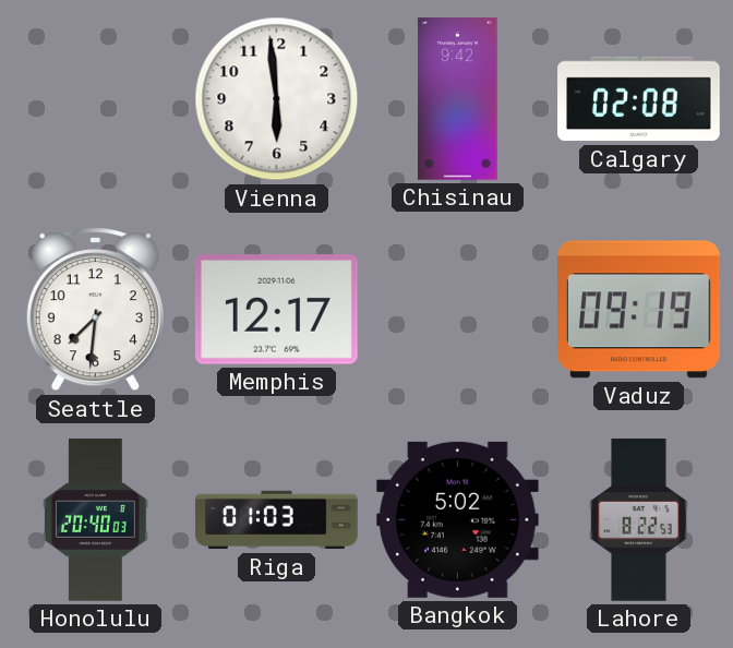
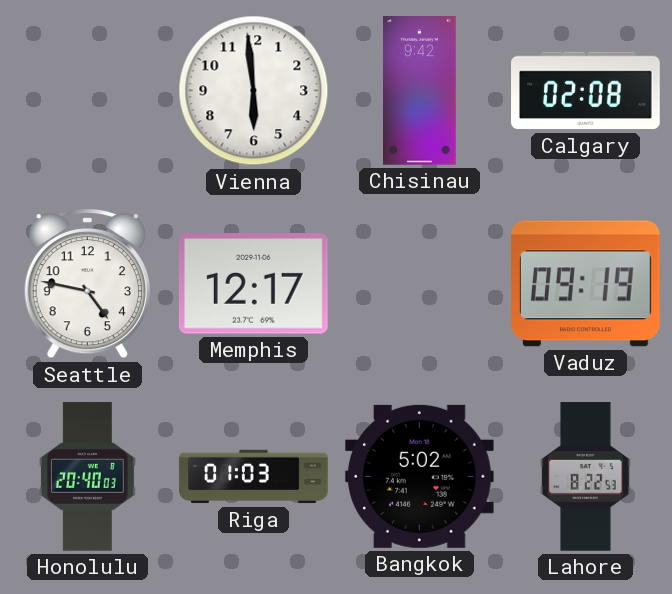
Seattle: 7:31 -> 4:47
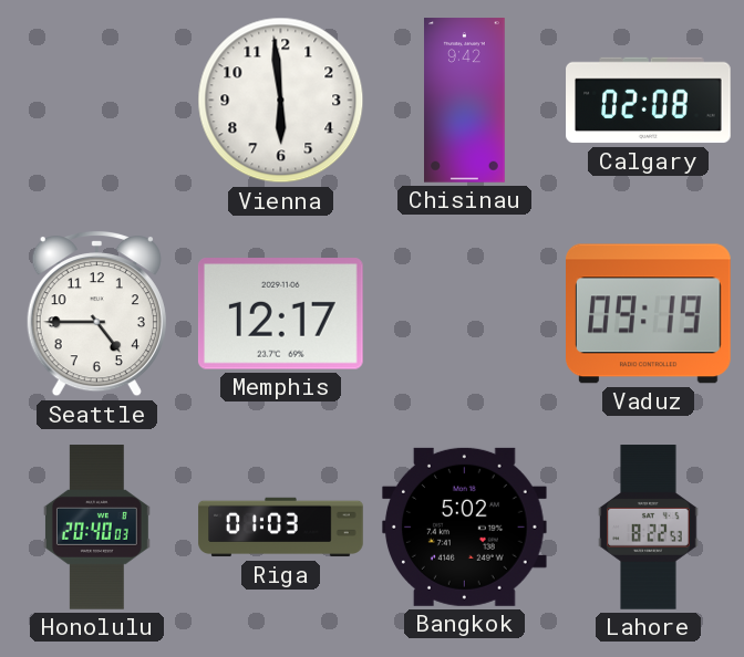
Seattle: 4:47 -> 4:45
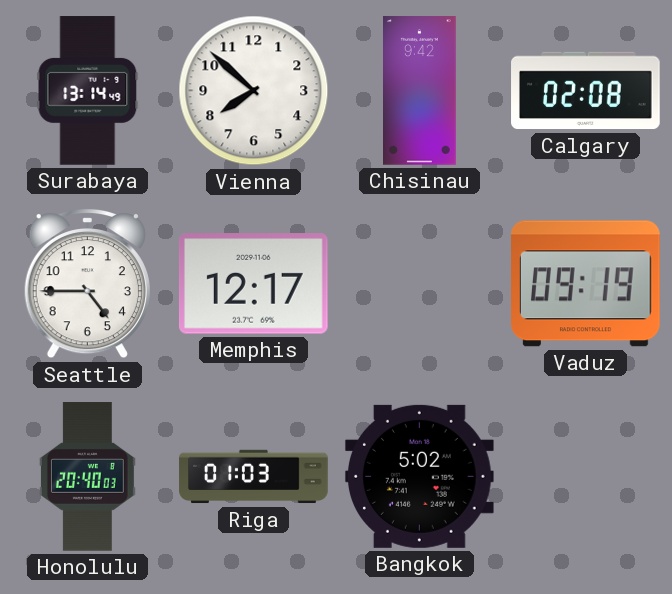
Surabaya: none -> 13:14
Vienna: 5:59 -> 7:52
Lahore: 8:22 -> none
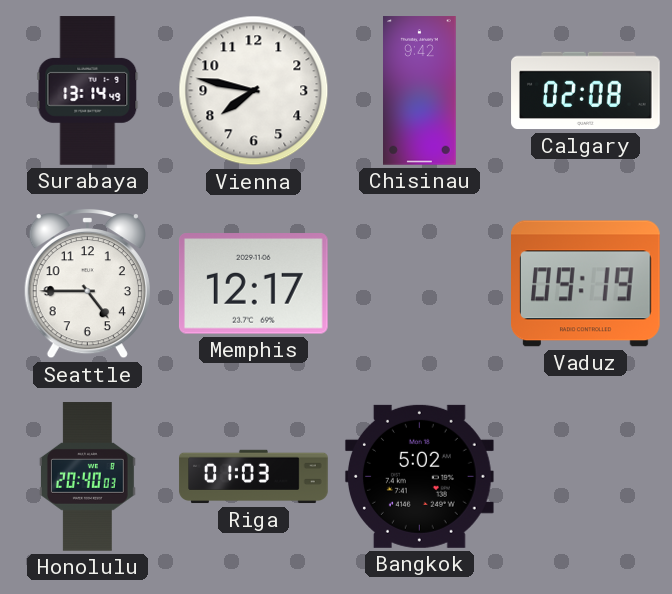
Vienna: 7:52 -> 7:47
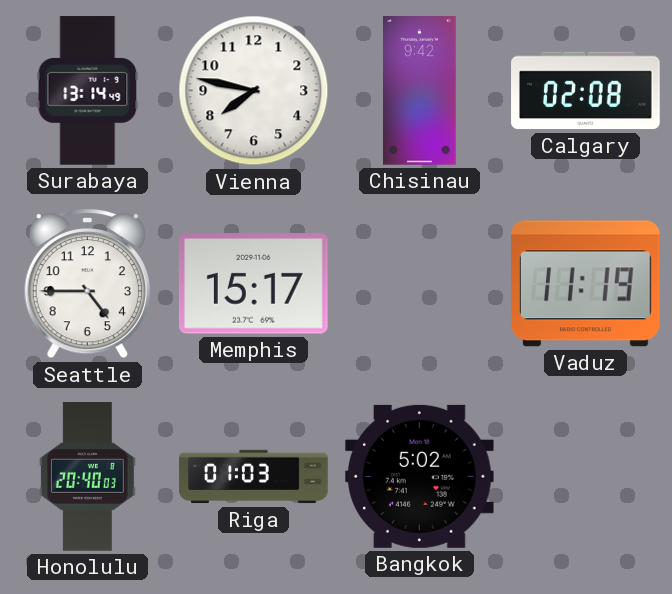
Memphis: 12:17 -> 15:17
Vaduz: 09:19 -> 11:19
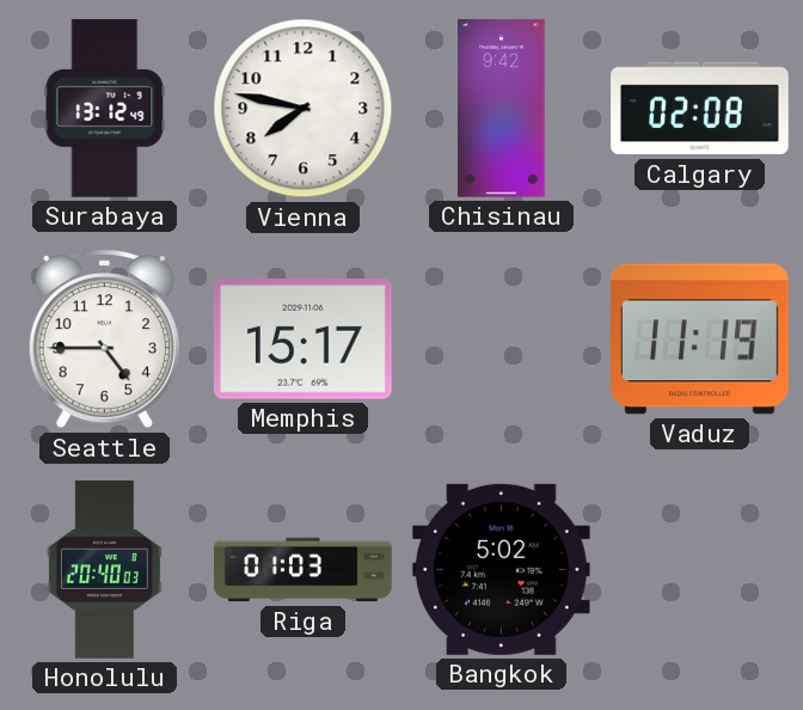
Surabaya: 13:14 -> 13:12
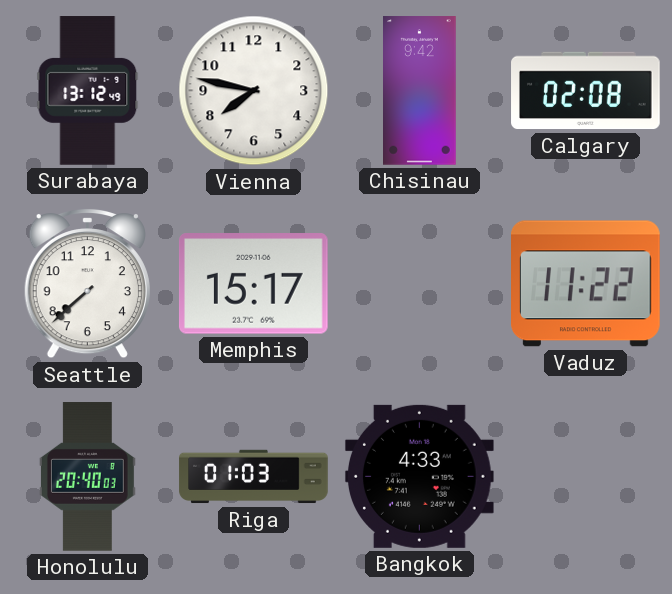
Seattle: 4:45 -> 7:38
Vaduz: 11:19 -> 11:22
Bangkok: 5:02 -> 4:33
